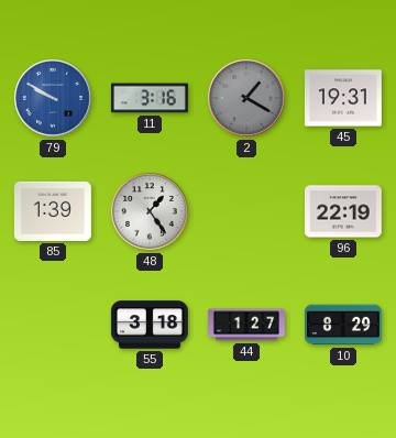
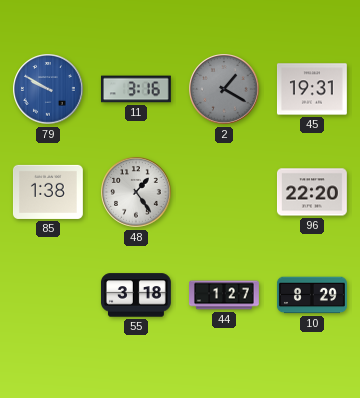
85: 1:39 -> 1:38
96: 22:19 -> 22:20
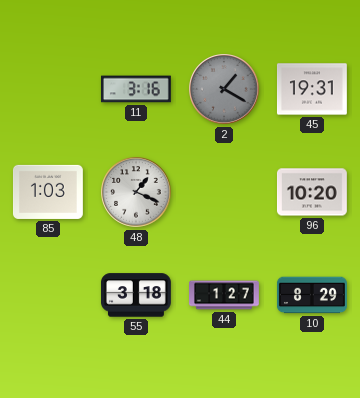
79: 9:50 -> none
85: 1:38 -> 1:03
48: 1:24 -> 1:19
96: 22:20 -> 10:20
